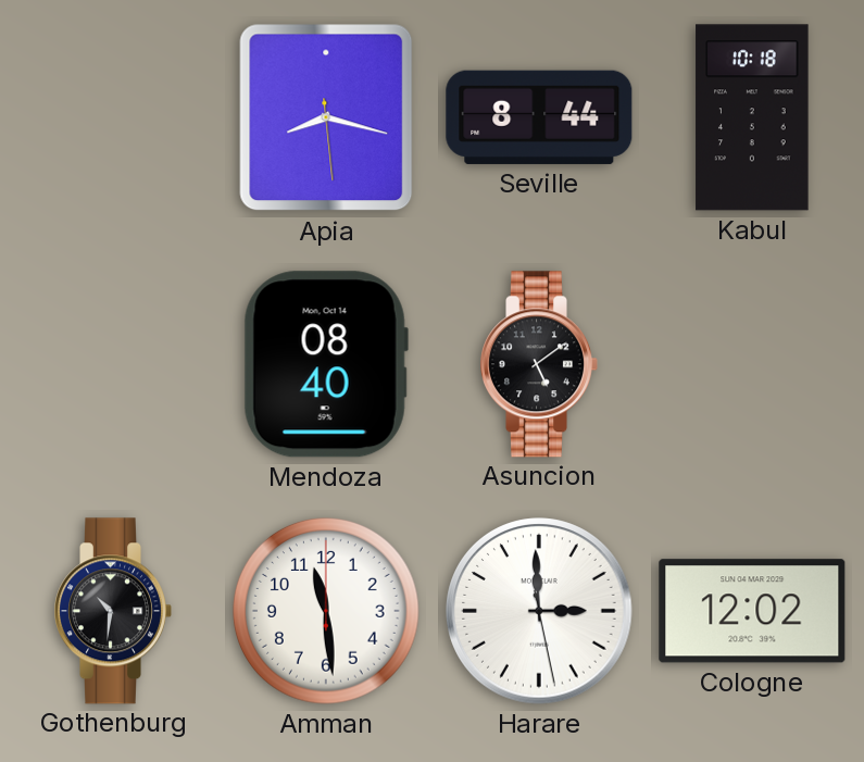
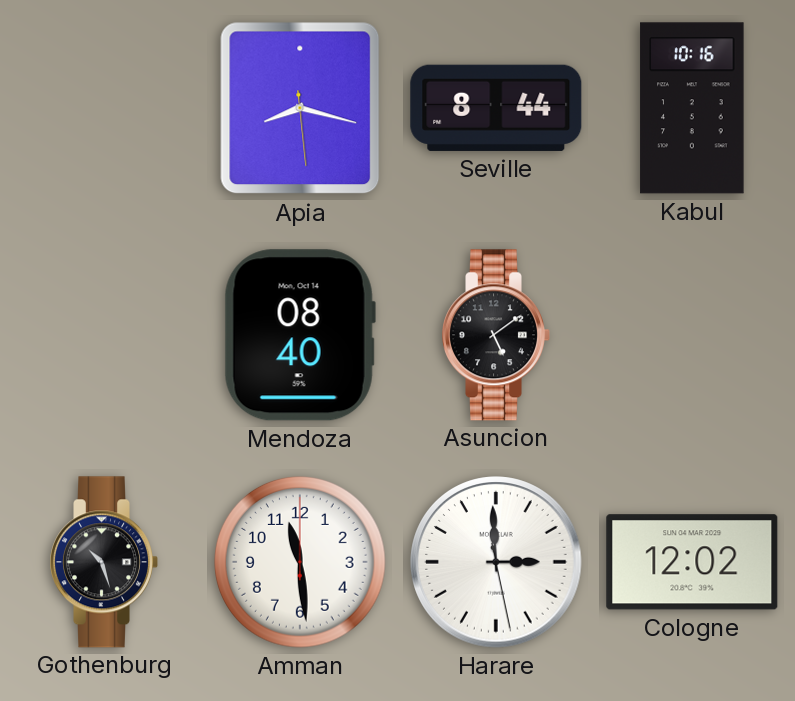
Kabul: 10:18 -> 10:16
Gothenburg: 10:31 -> 10:27
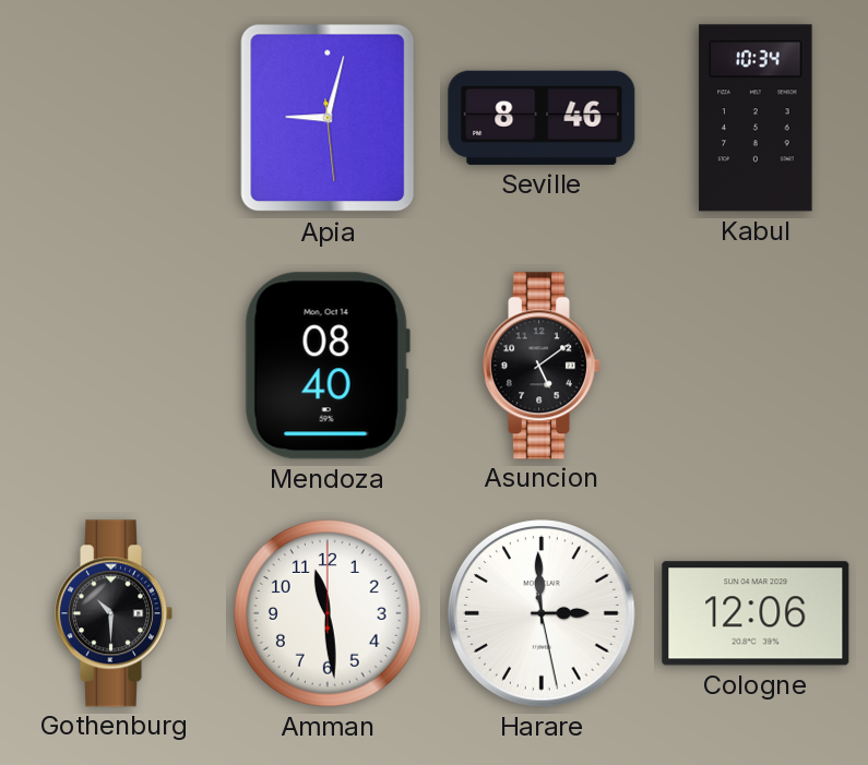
Apia: 8:17 -> 9:02
Seville: 8:44 -> 8:46
Kabul: 10:16 -> 10:34
Gothenburg: 10:27 -> 10:30
Cologne: 12:02 -> 12:06
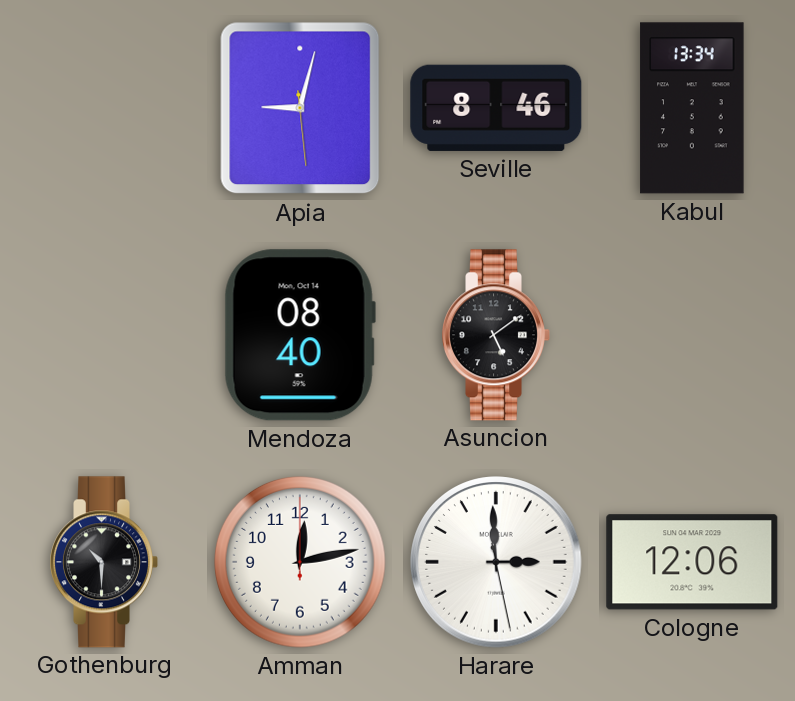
Kabul: 10:34 -> 13:34
Amman: 11:29 -> 12:13
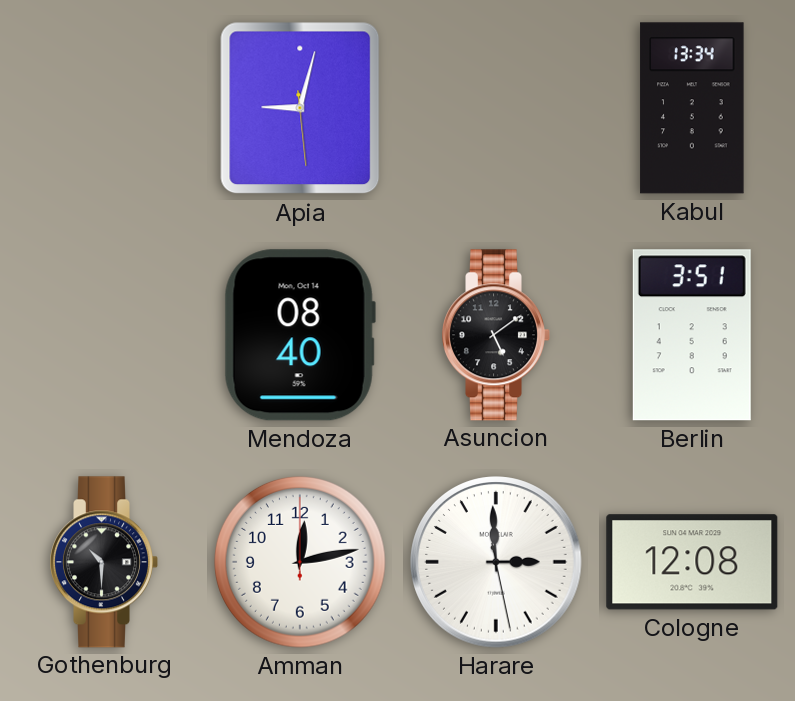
Seville: 8:46 -> none
Berlin: none -> 3:51
Cologne: 12:06 -> 12:08
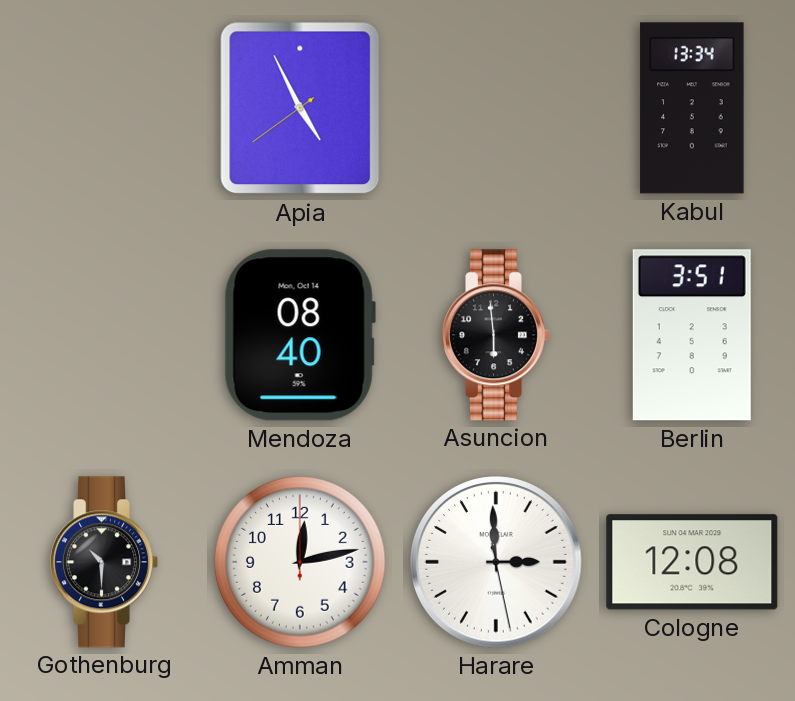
Apia: 9:02 -> 4:55
Asuncion: 5:09 -> 5:59
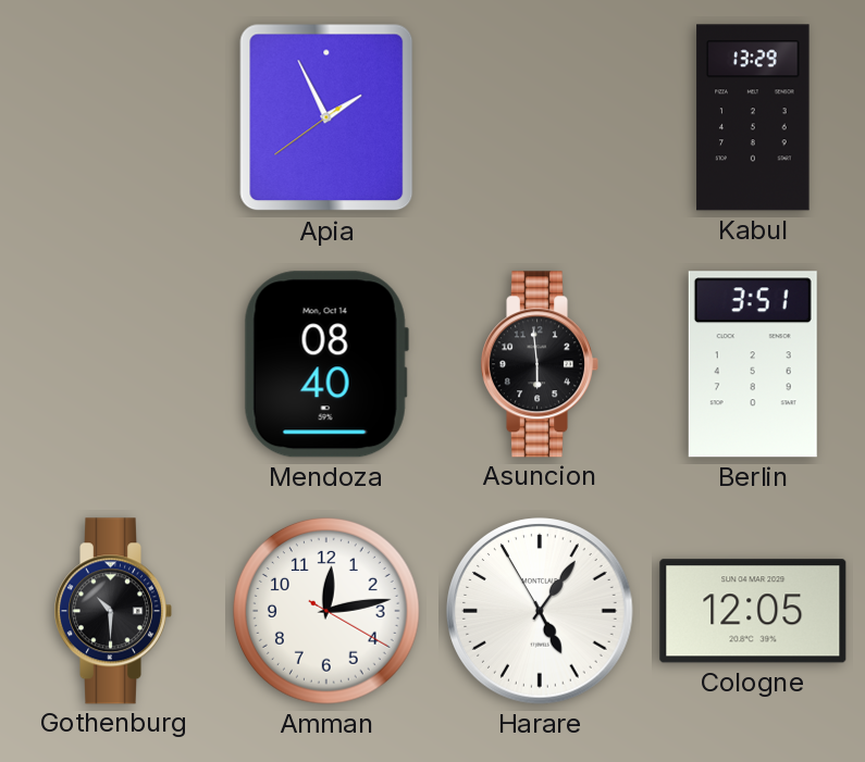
Apia: 4:55 -> 1:55
Kabul: 13:34 -> 13:29
Amman: 12:13:00 -> 12:13:20
Harare: 2:59 -> 5:05
Cologne: 12:08 -> 12:05
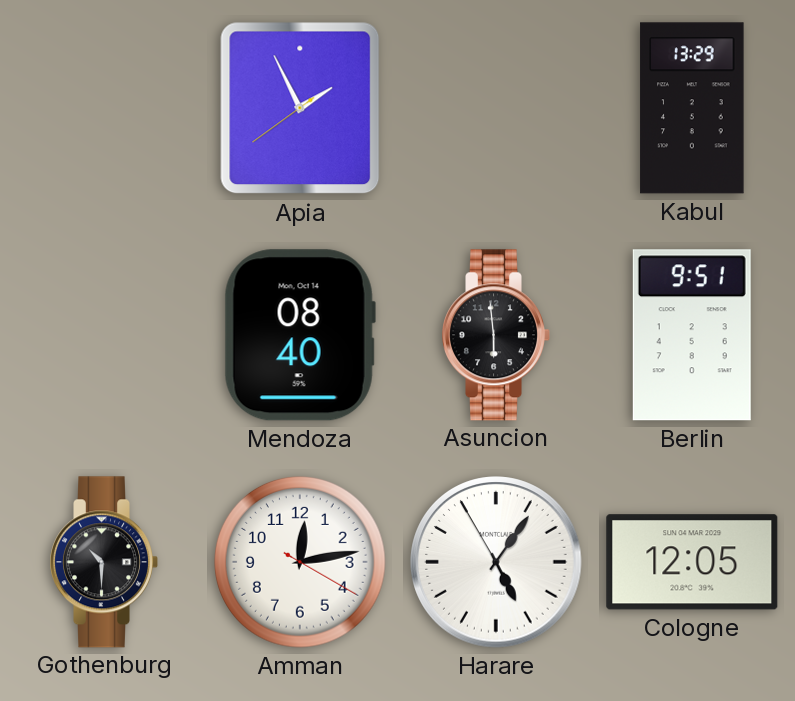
Berlin: 3:51 -> 9:51
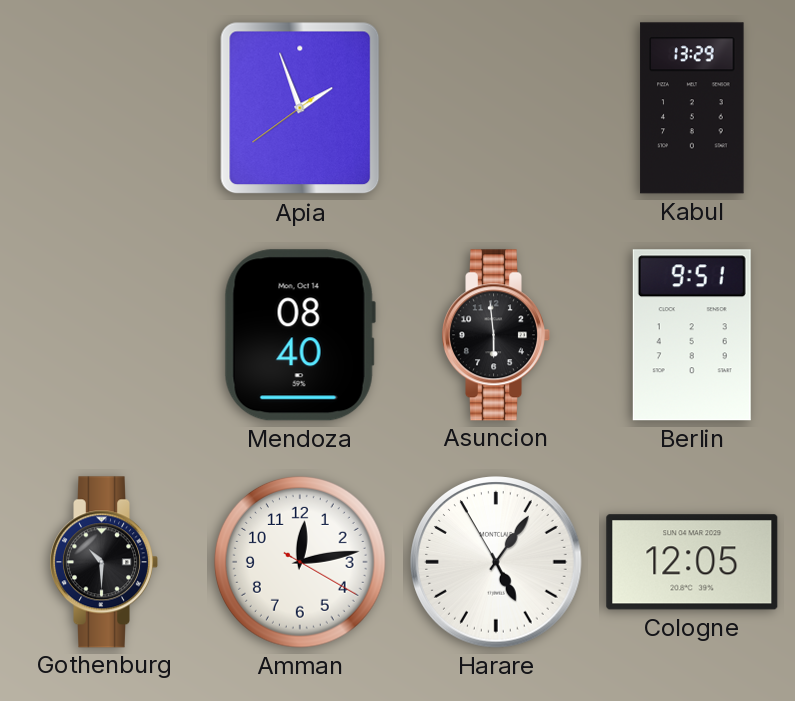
Apia: 1:55 -> 1:56
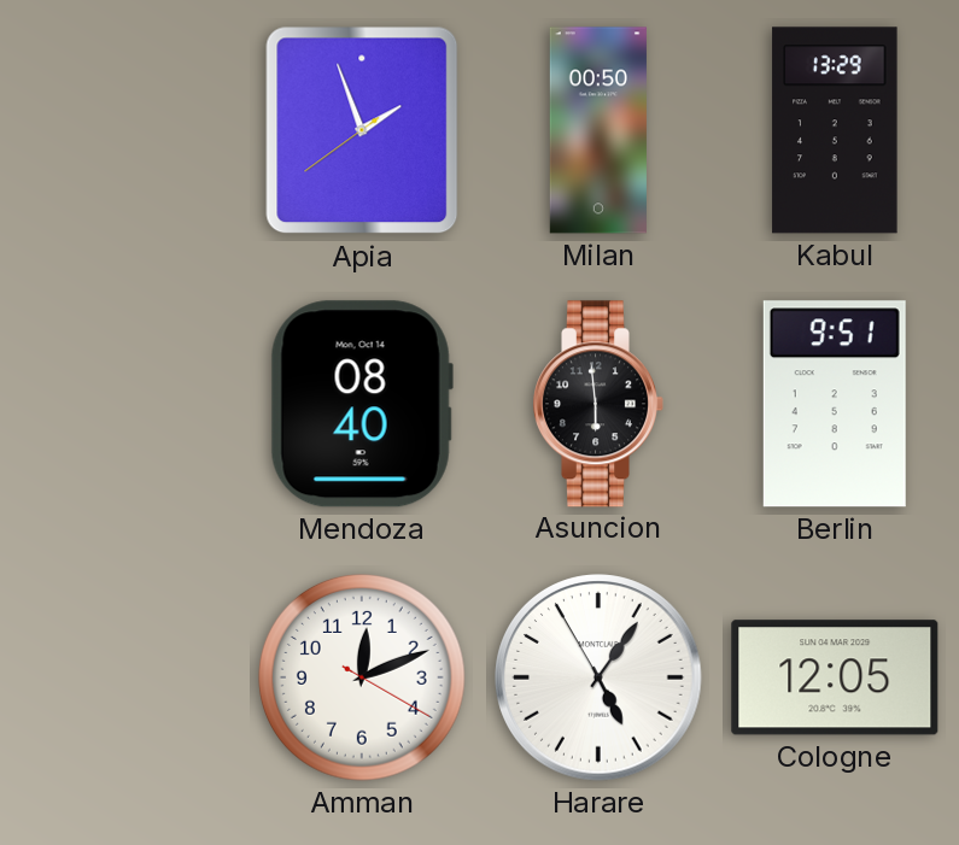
Milan: none -> 00:50
Gothenburg: 10:30 -> none
Amman: 12:13 -> 12:11
